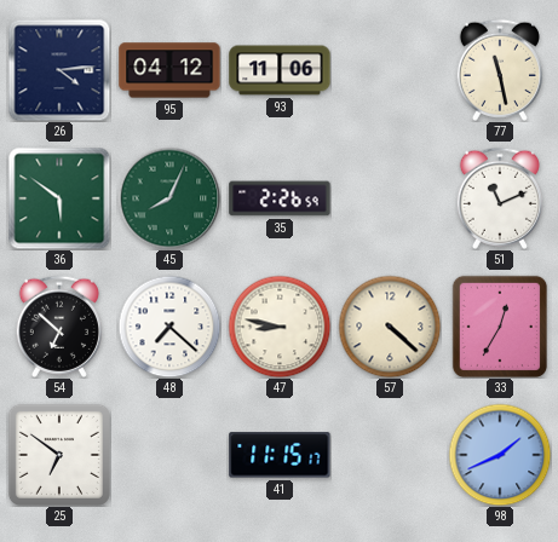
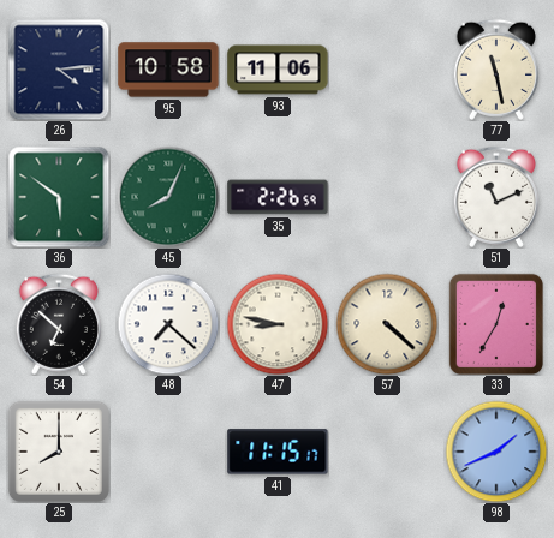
95: 04:12 -> 10:58
25: 6:51 -> 8:00
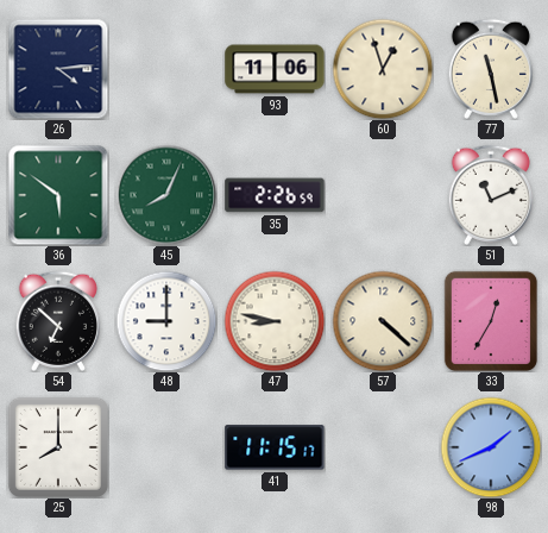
95: 10:58 -> none
60: none -> 12:57
48: 7:22 -> 9:00
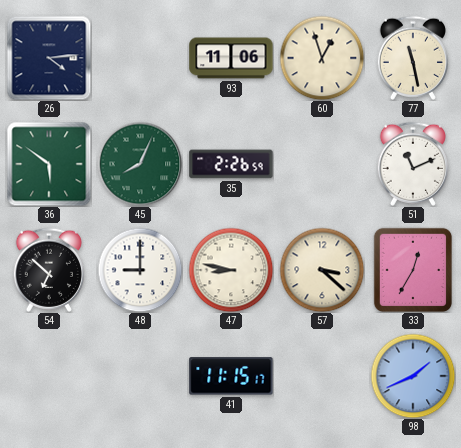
57: 4:22 -> 3:22
25: 8:00 -> none
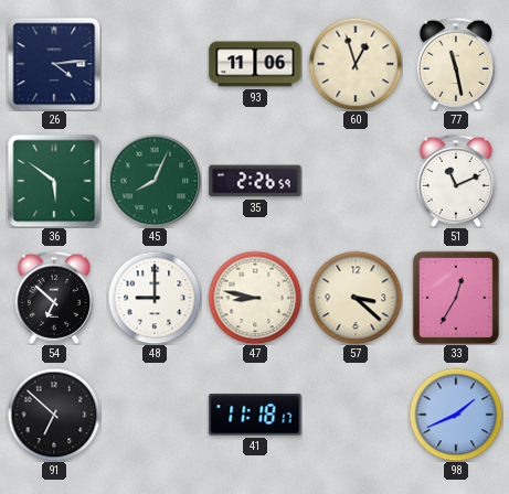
91: none -> 6:52
41: 11:15 -> 11:18
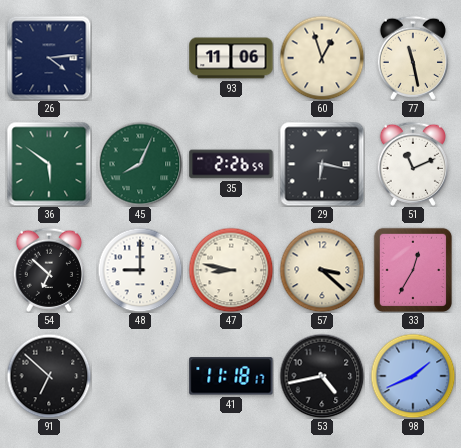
29: none -> 6:17
53: none -> 4:43
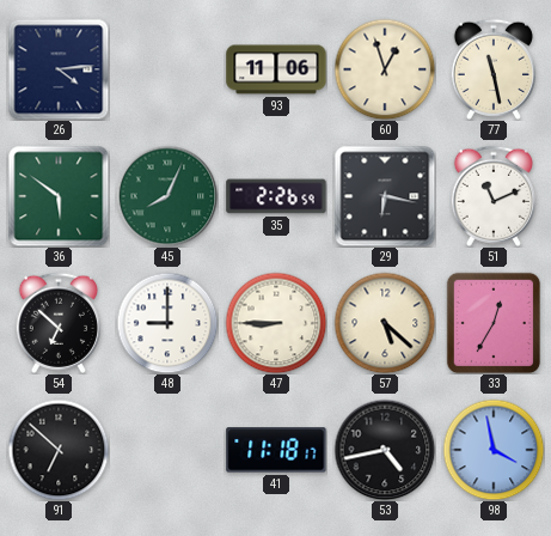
47: 8:47 -> 8:45
57: 3:22 -> 5:22
98: 1:41 -> 3:58
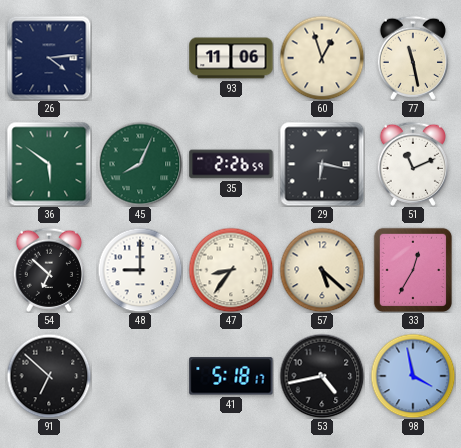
47: 8:45 -> 8:36
41: 11:18 -> 5:18
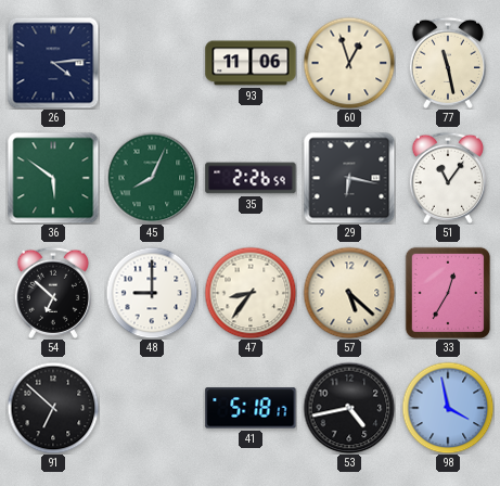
51: 11:11 -> 11:06
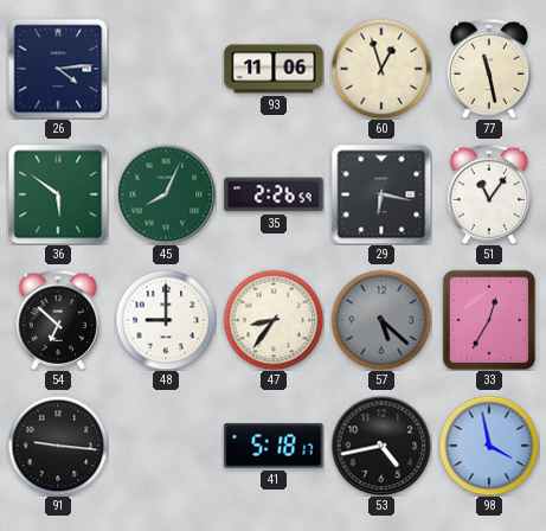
57 dial: cream -> grey
91: 6:52 -> 9:16
